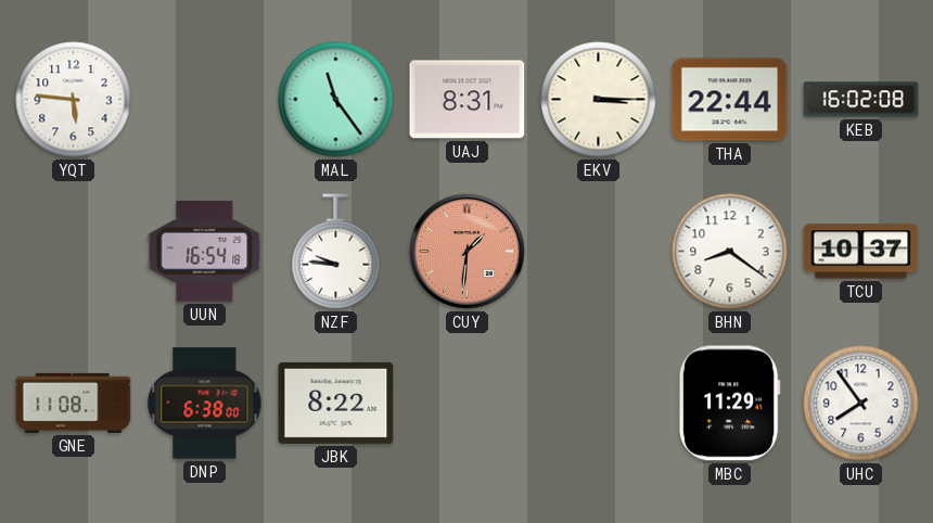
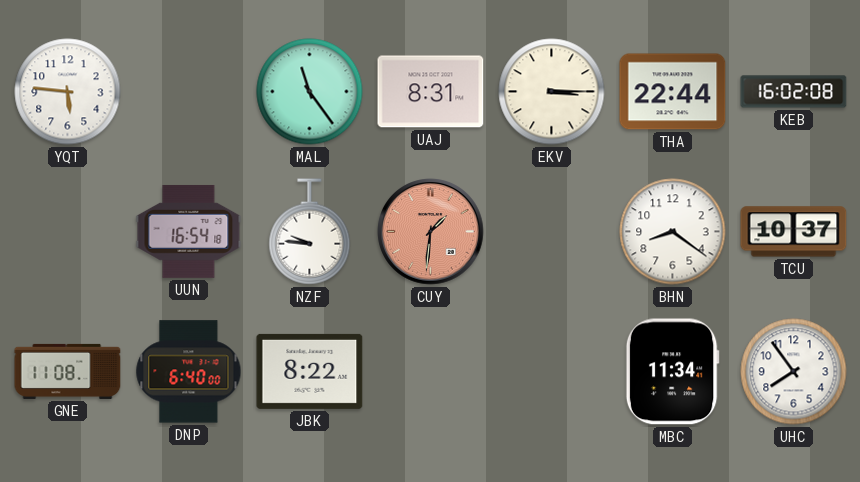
DNP: 6:38 -> 6:40
MBC: 11:29 -> 11:34
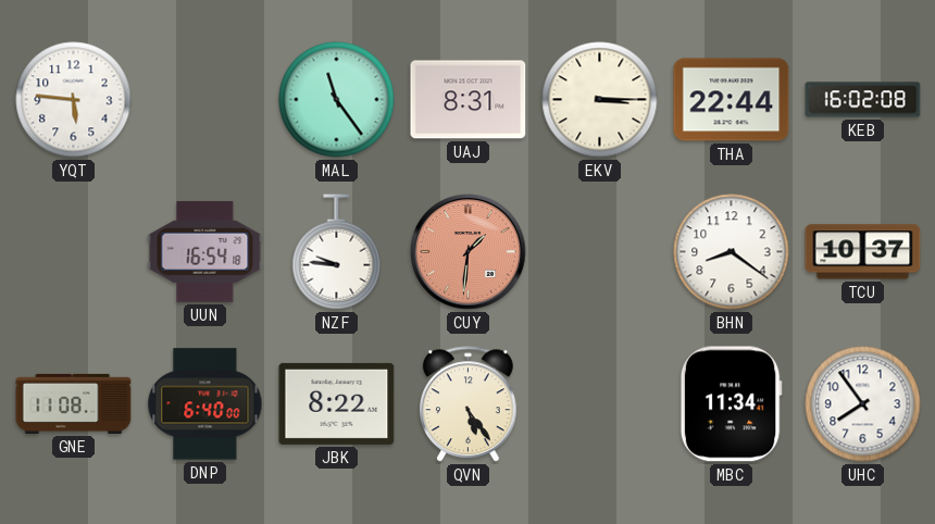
QVN: none -> 5:24
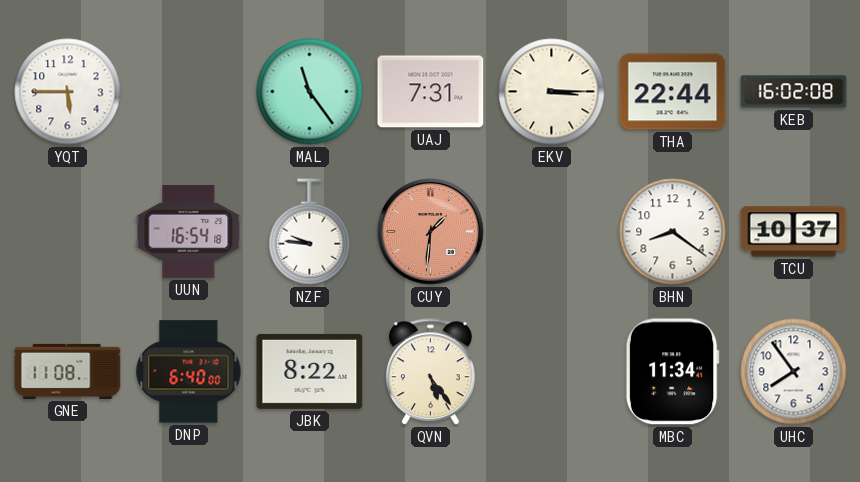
YQT: 5:46 -> 5:45
UAJ: 8:31 -> 7:31
